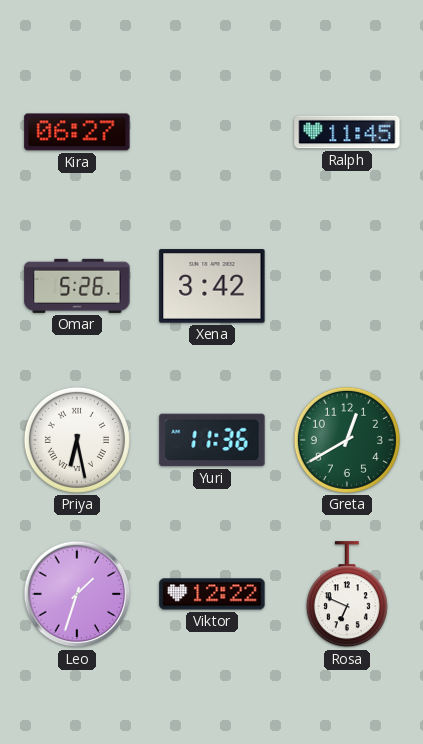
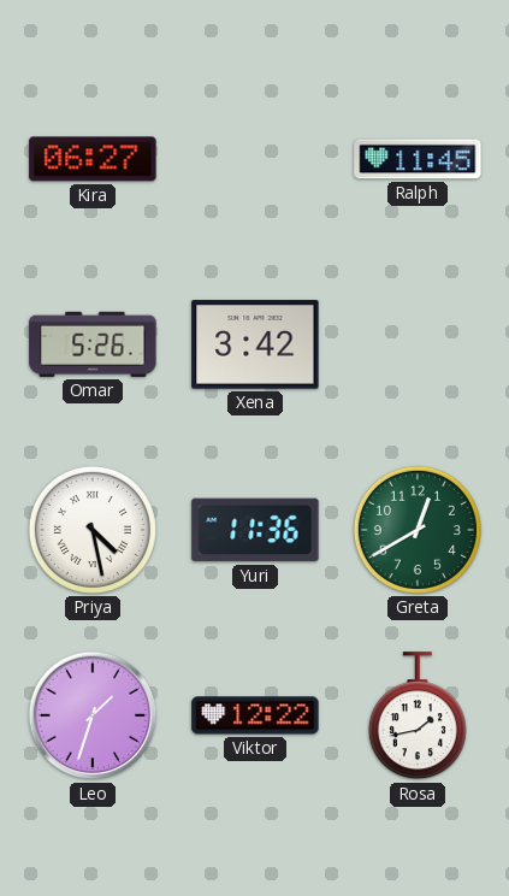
Priya: 6:28 -> 4:28
Rosa: 6:49 -> 1:43
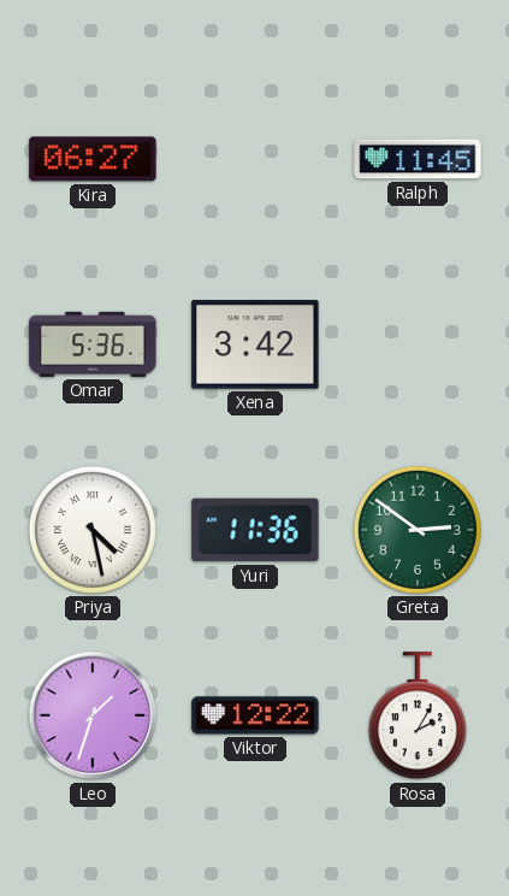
Omar: 5:26 -> 5:36
Greta: 12:40 -> 2:51
Rosa: 1:43 -> 2:05
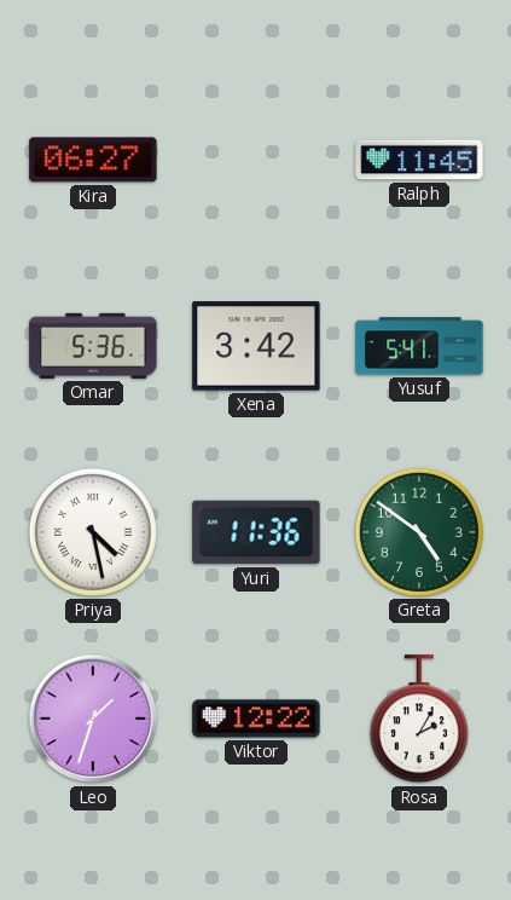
Yusuf: none -> 5:41
Greta: 2:51 -> 4:51
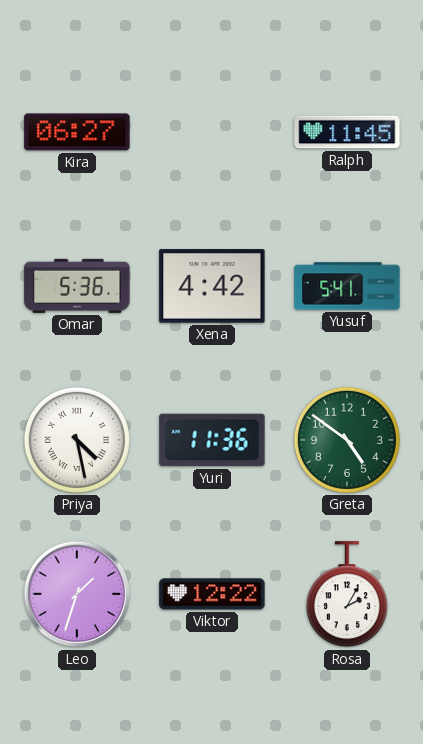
Xena: 3:42 -> 4:42
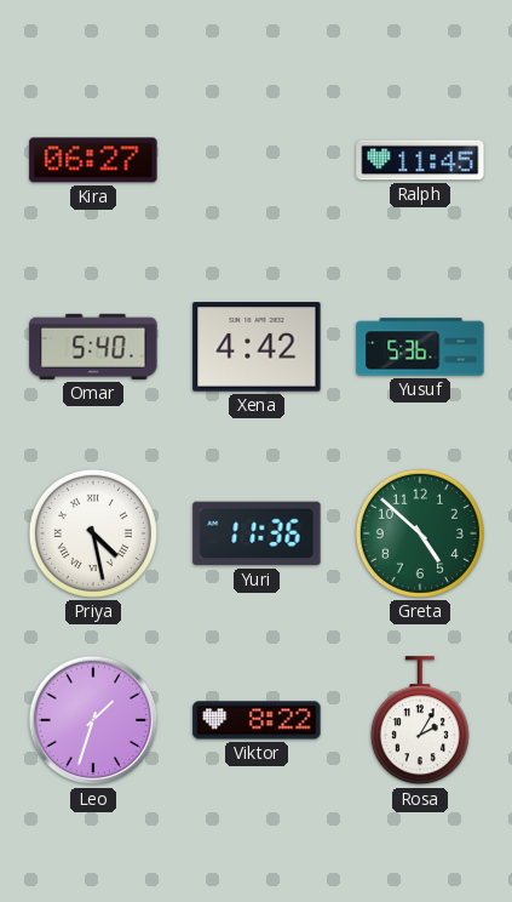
Omar: 5:36 -> 5:40
Yusuf: 5:41 -> 5:36
Greta: 4:51 -> 4:52
Viktor: 12:22 -> 8:22
